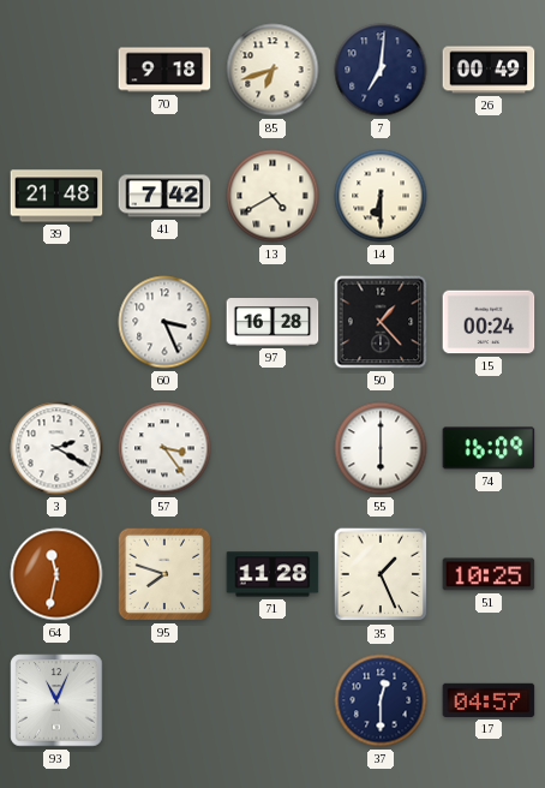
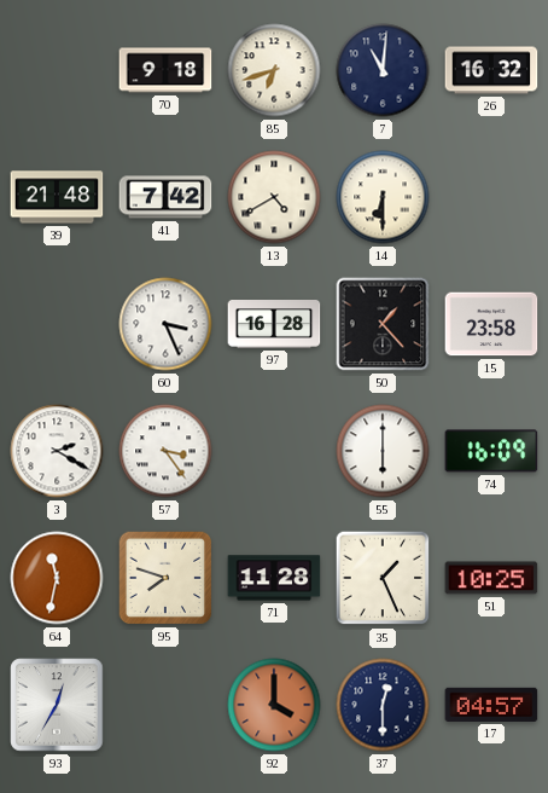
7: 7:01 -> 11:01
26: 00:49 -> 16:32
15: 00:24 -> 23:58
93: 11:04 -> 12:35
92: none -> 4:00
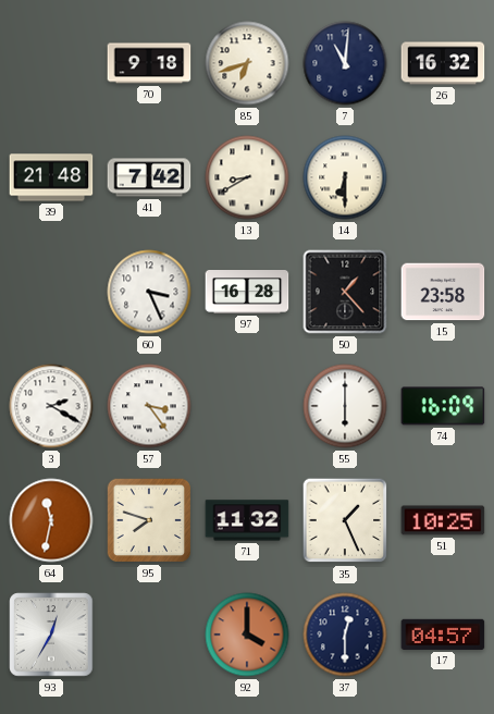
13: 4:40 -> 8:40
71: 11:28 -> 11:32
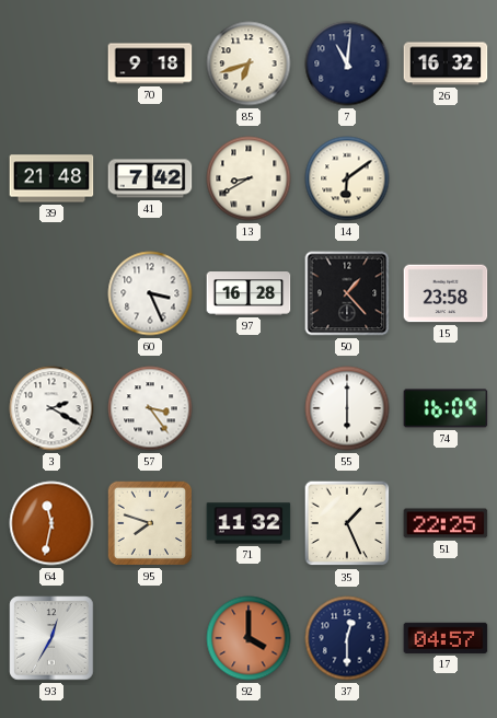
14: 6:30 -> 6:09
51: 10:25 -> 22:25
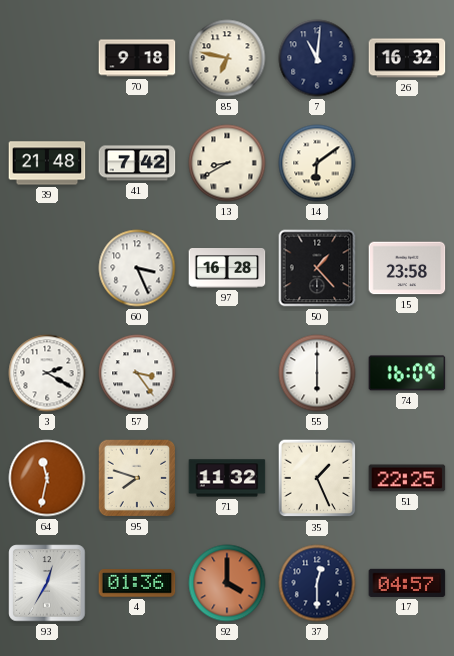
85: 6:42 -> 6:47
4: none -> 01:36
